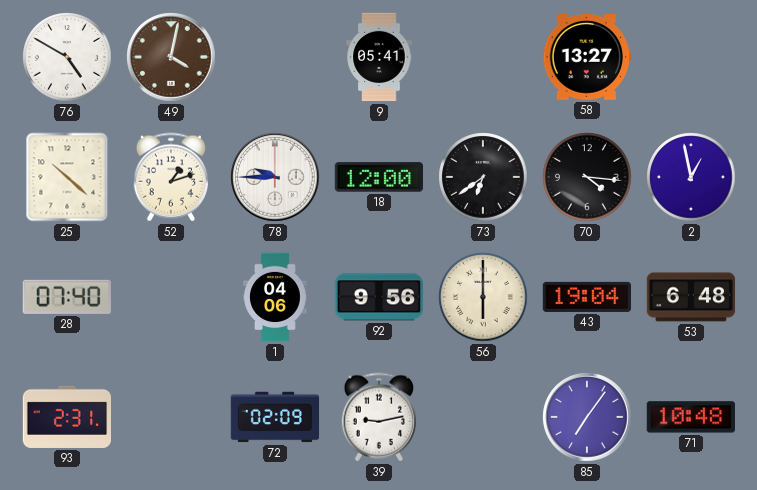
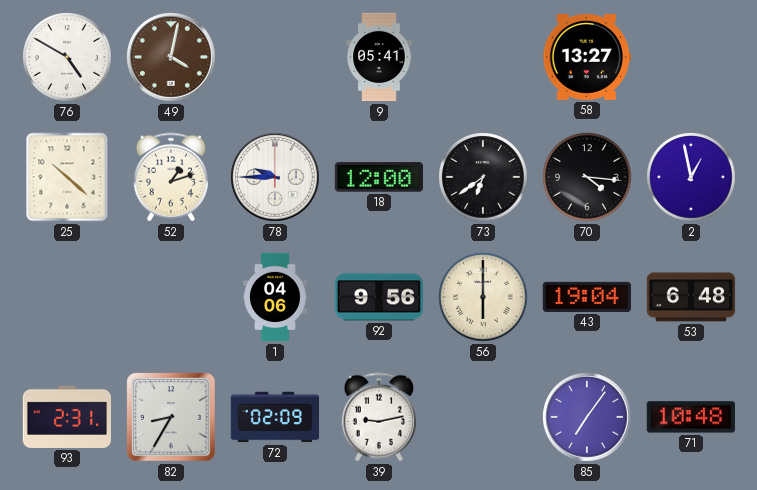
28: 07:40 -> none
82: none -> 8:35
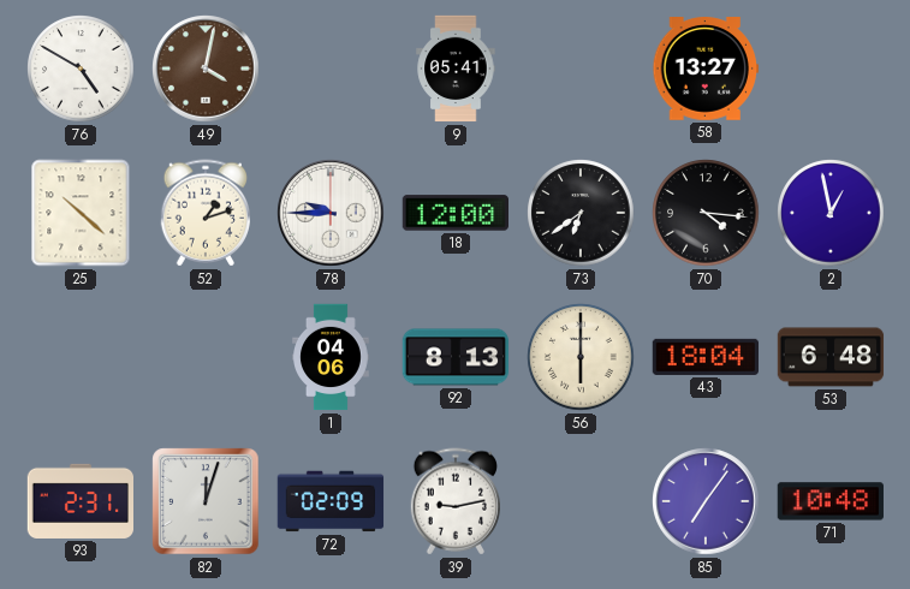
92: 9:56 -> 8:13
43: 19:04 -> 18:04
82: 8:35 -> 12:03
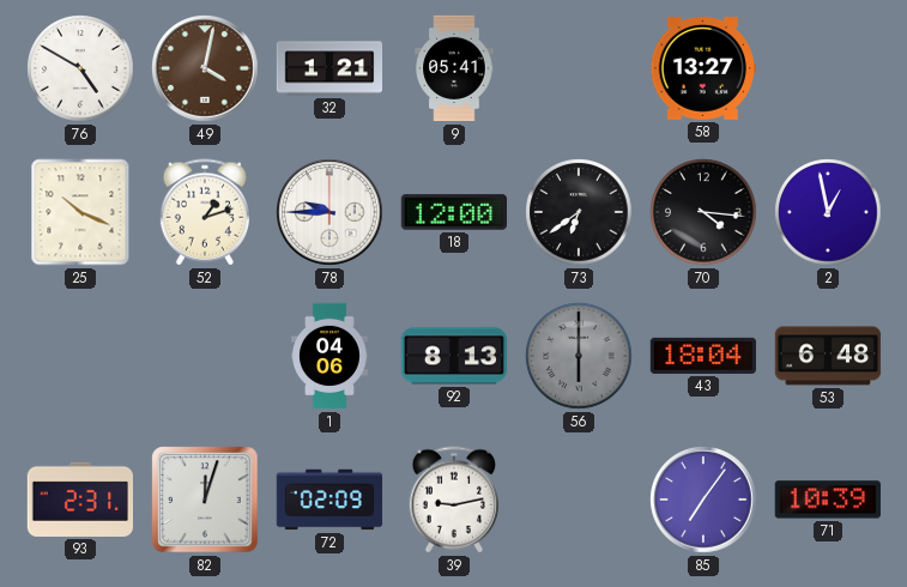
32: none -> 1:21
25: 10:22 -> 10:19
56 dial: cream -> grey
71: 10:48 -> 10:39
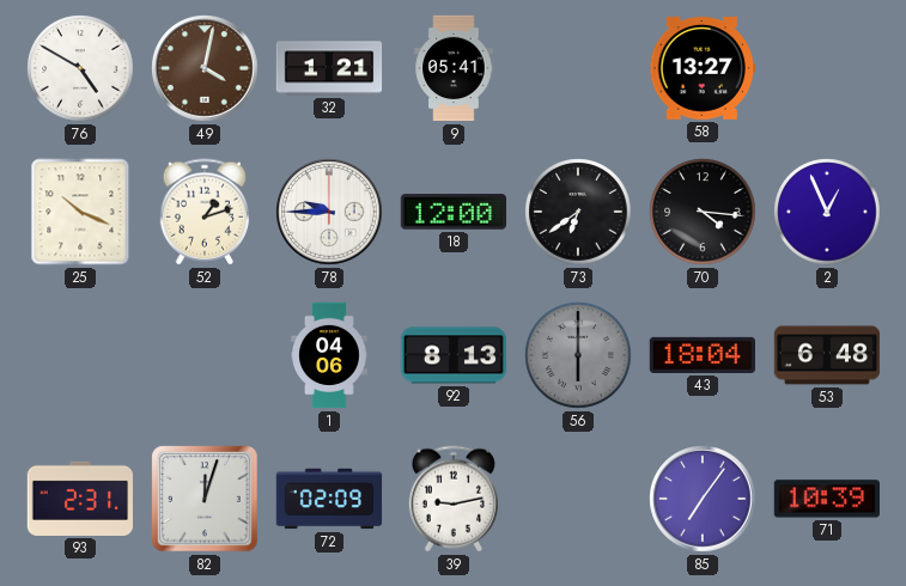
2: 12:58 -> 12:56
